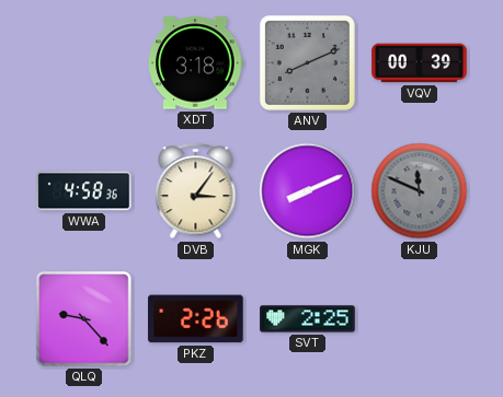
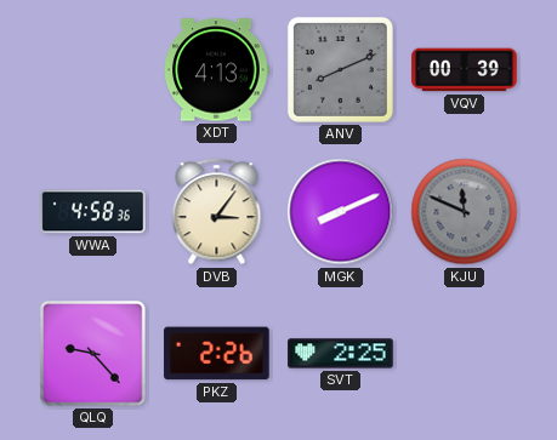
XDT: 3:18 -> 4:13
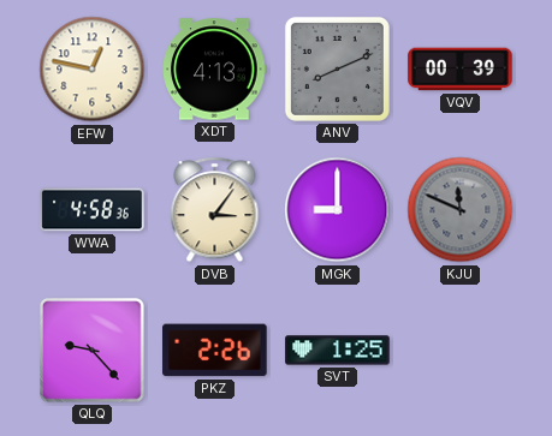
EFW: none -> 12:47
MGK: 8:11 -> 9:00
SVT: 2:25 -> 1:25
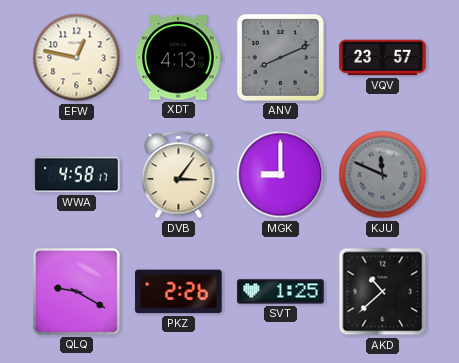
VQV: 00:39 -> 23:57
WWA: 4:58:36 -> 4:58:17
QLQ: 9:23 -> 9:20
AKD: none -> 10:38
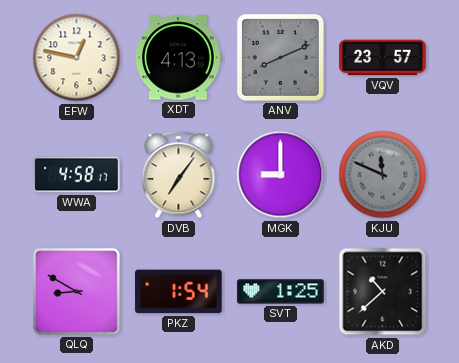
DVB: 3:06 -> 7:06
QLQ: 9:20 -> 8:50
PKZ: 2:26 -> 1:54
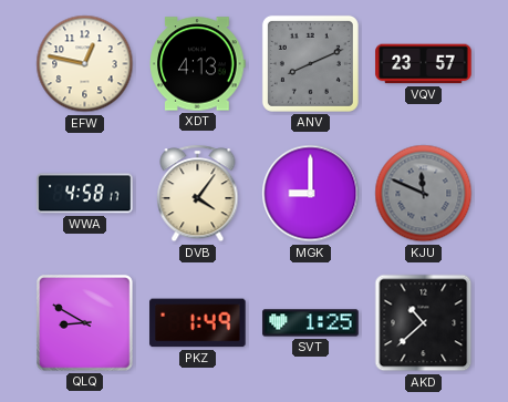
DVB: 7:06 -> 4:06
PKZ: 1:54 -> 1:49
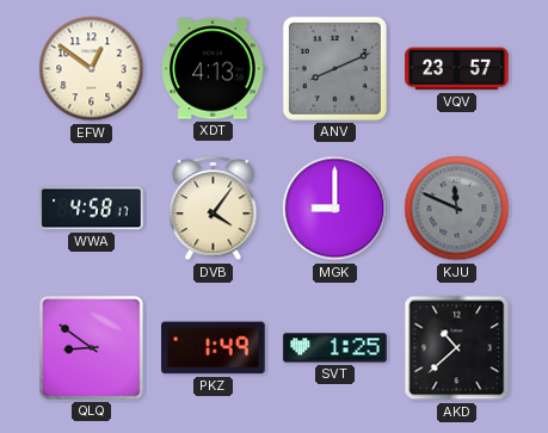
EFW: 12:47 -> 12:51
QLQ: 8:50 -> 8:51
